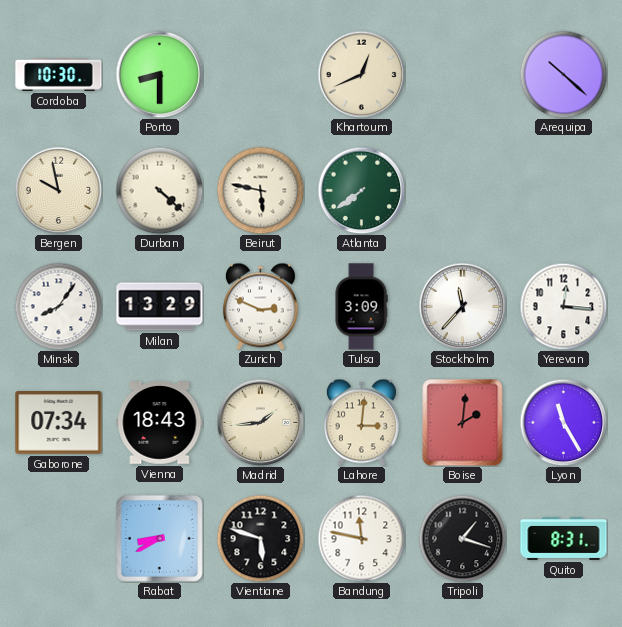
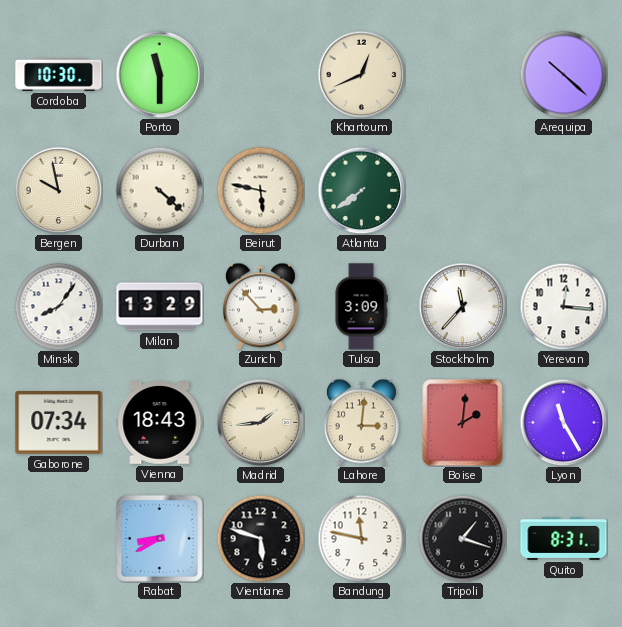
Porto: 8:30 -> 11:30
Zurich: 2:49 -> 2:53
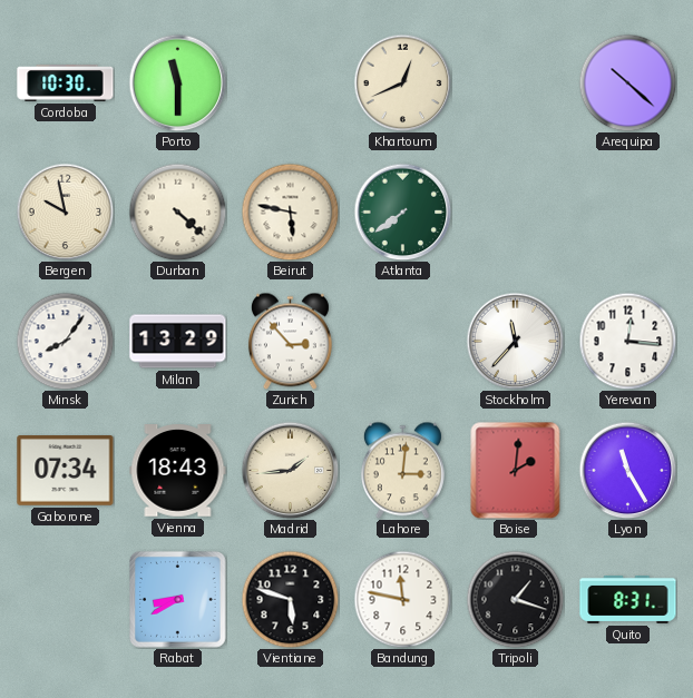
Tulsa: 3:09 -> none
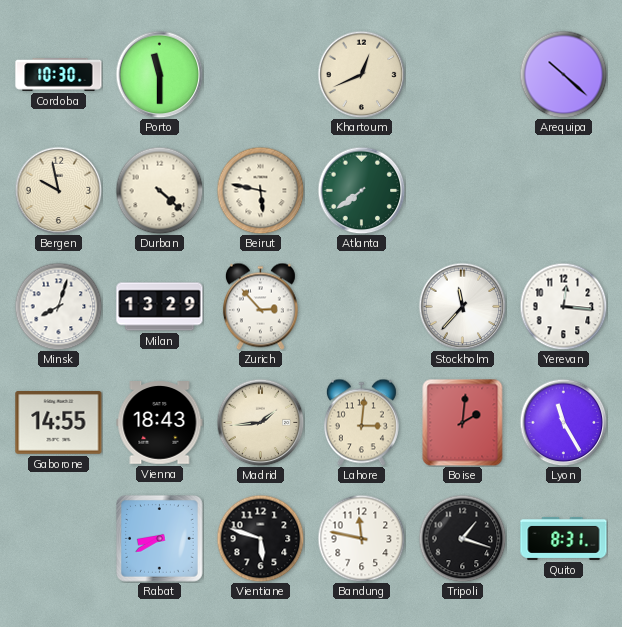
Minsk: 8:06 -> 8:03
Gaborone: 07:34 -> 14:55
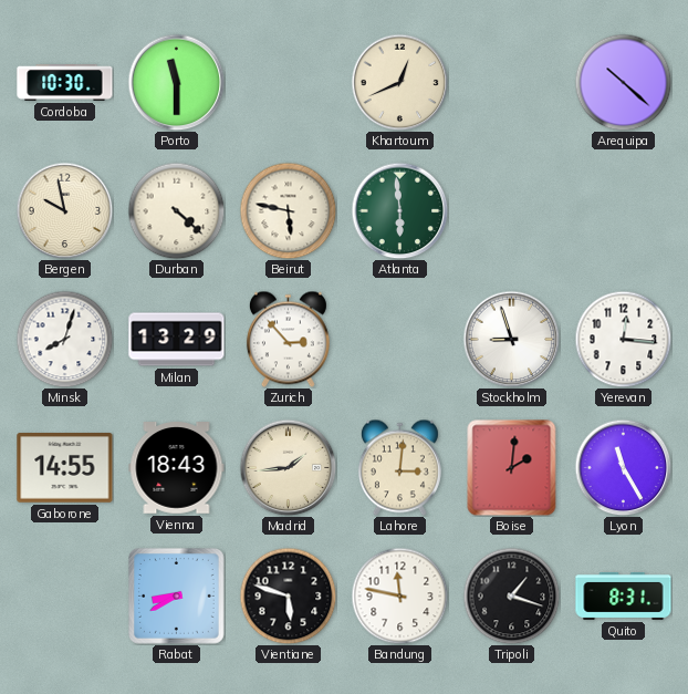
Atlanta: 7:39 -> 5:59
Stockholm: 11:37 -> 8:57
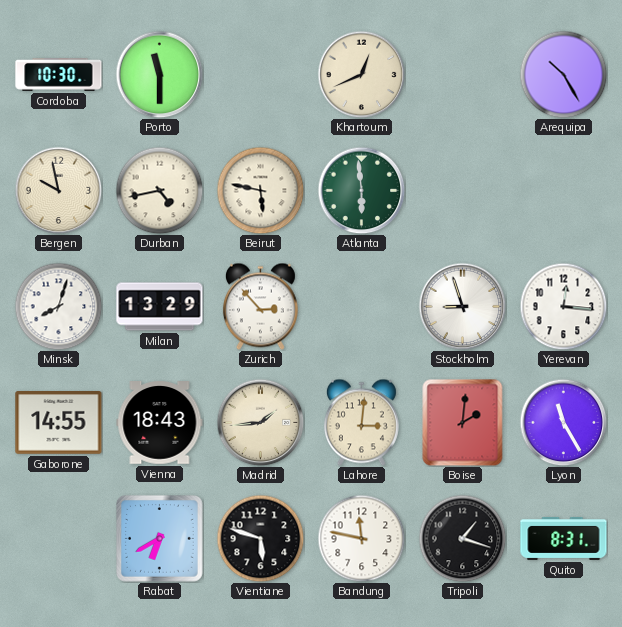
Arequipa: 10:22 -> 10:25
Durban: 4:22 -> 4:43
Rabat: 8:40 -> 6:40
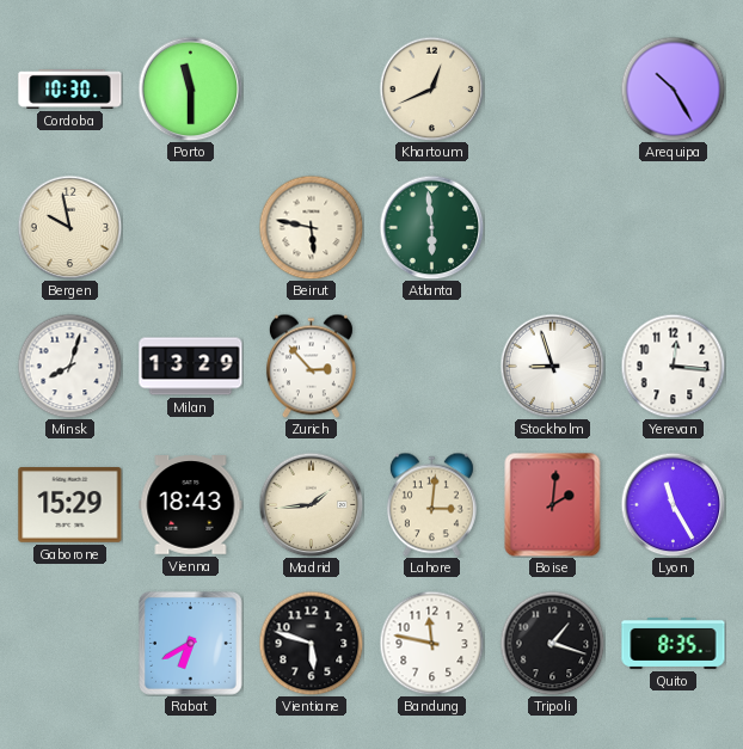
Durban: 4:43 -> none
Gaborone: 14:55 -> 15:29
Quito: 8:31 -> 8:35
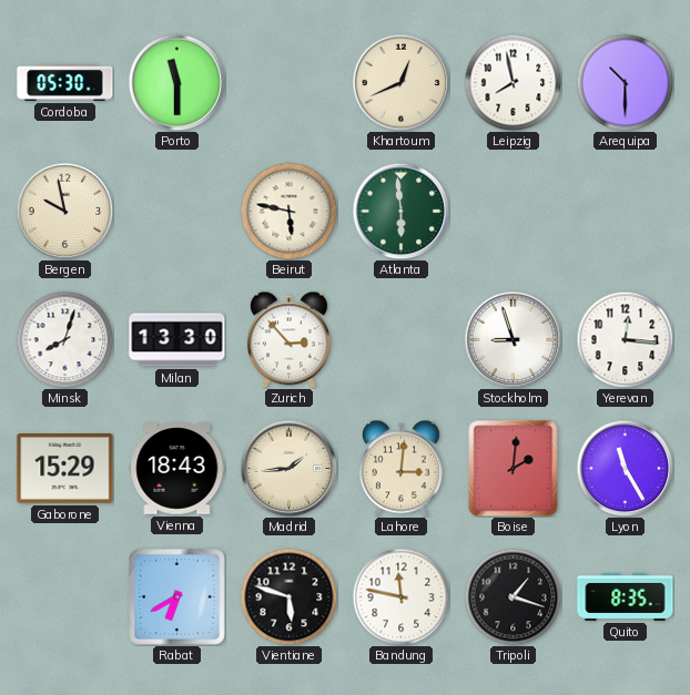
Cordoba: 10:30 -> 05:30
Leipzig: none -> 7:58
Arequipa: 10:25 -> 10:30
Milan: 13:29 -> 13:30
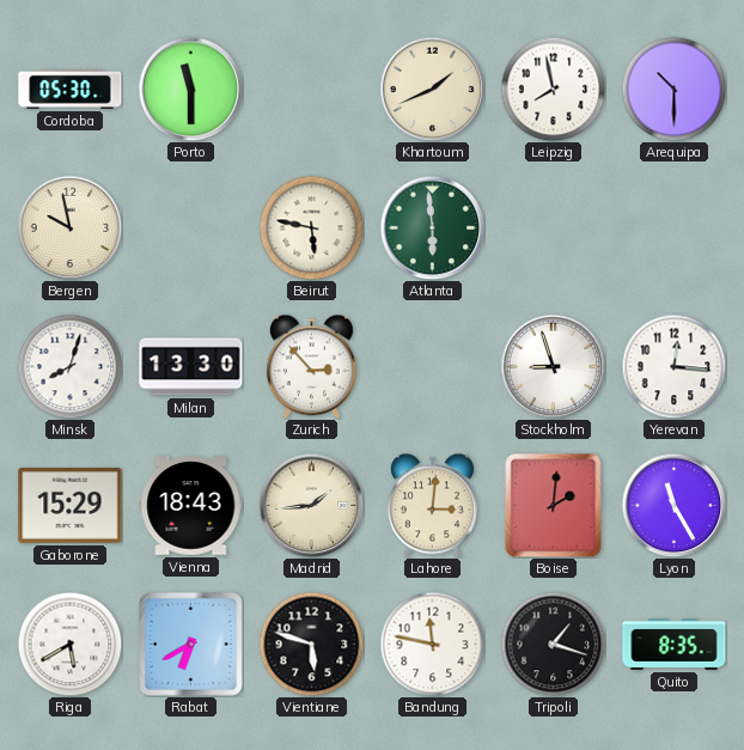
Khartoum: 12:41 -> 1:41
Riga: none -> 5:40
